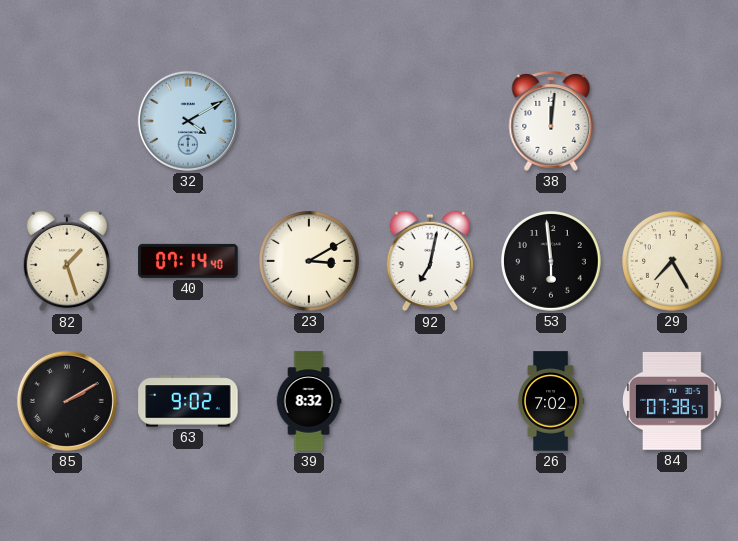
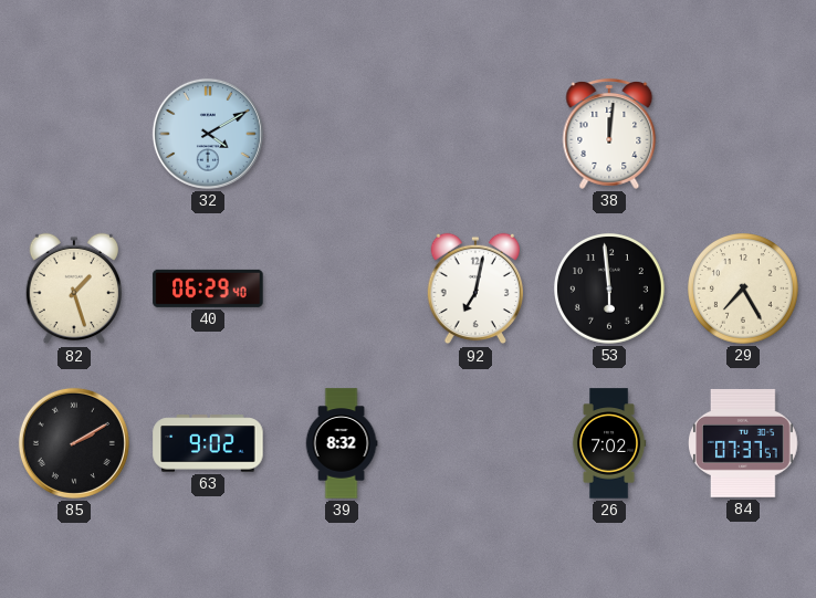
40: 07:14 -> 06:29
23: 3:10 -> none
84: 07:38 -> 07:37
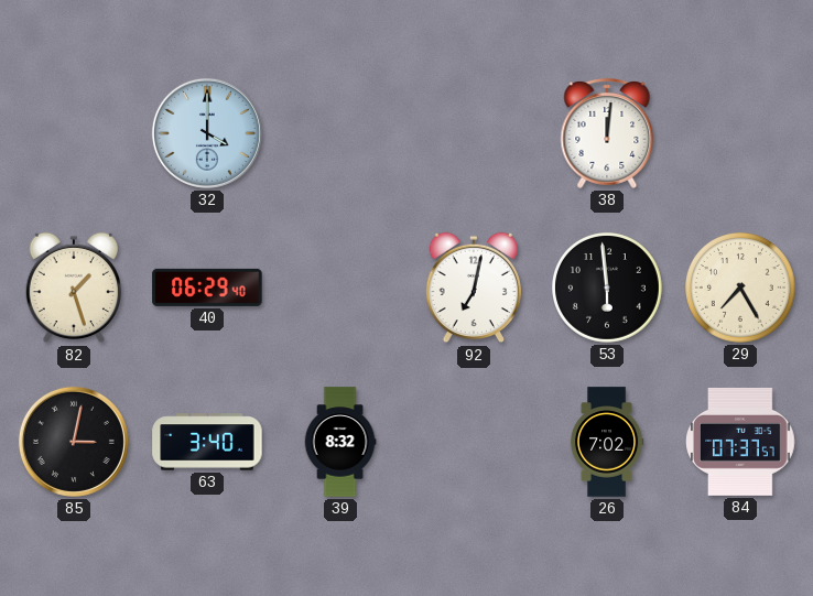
32: 4:10 -> 4:00
85: 2:10 -> 3:02
63: 9:02 -> 3:40
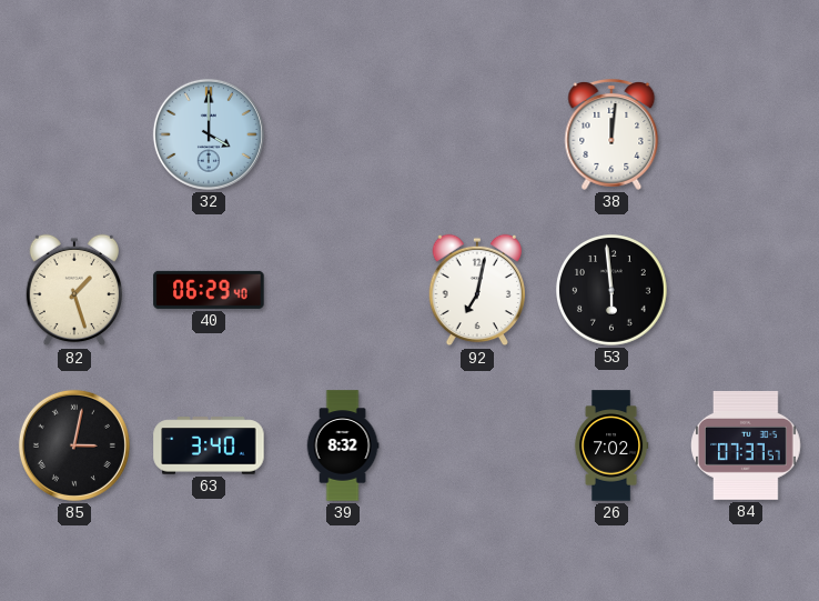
29: 7:25 -> none
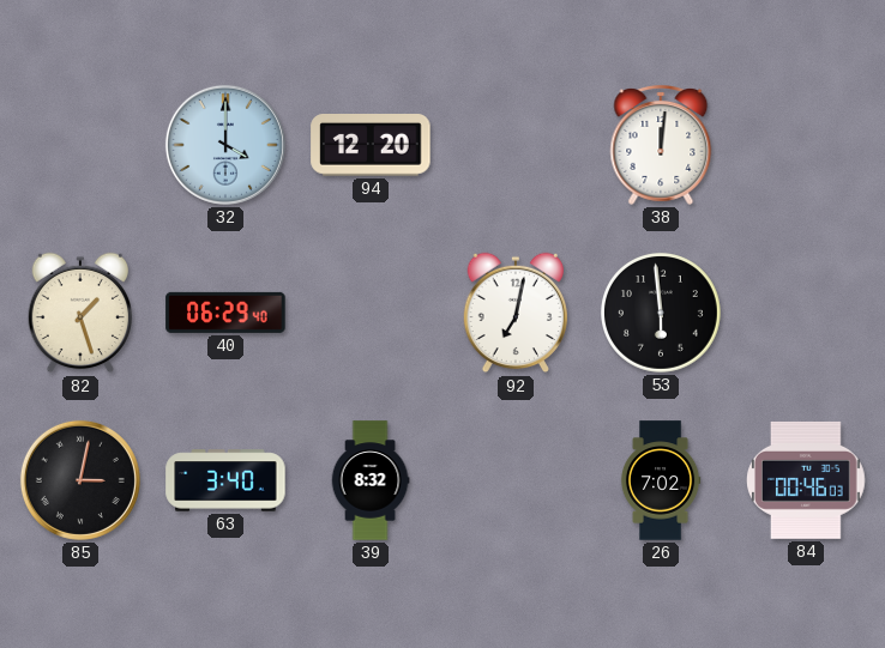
94: none -> 12:20
84: 07:37 -> 00:46
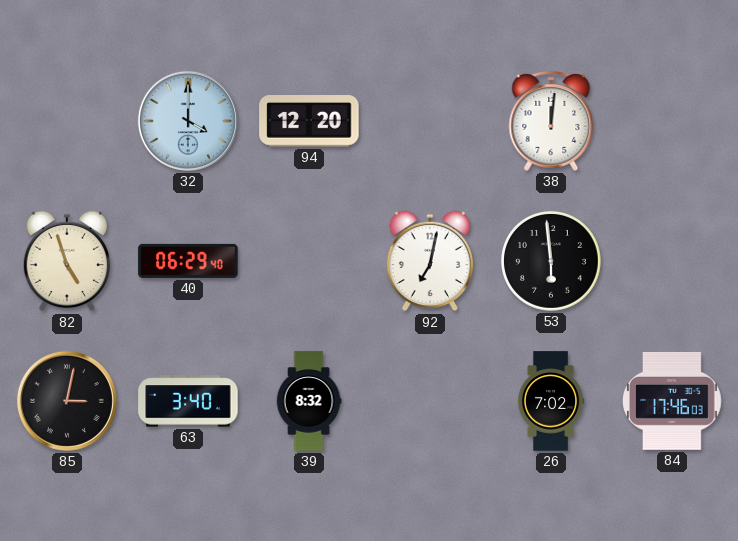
82: 1:27 -> 4:57
84: 00:46 -> 17:46
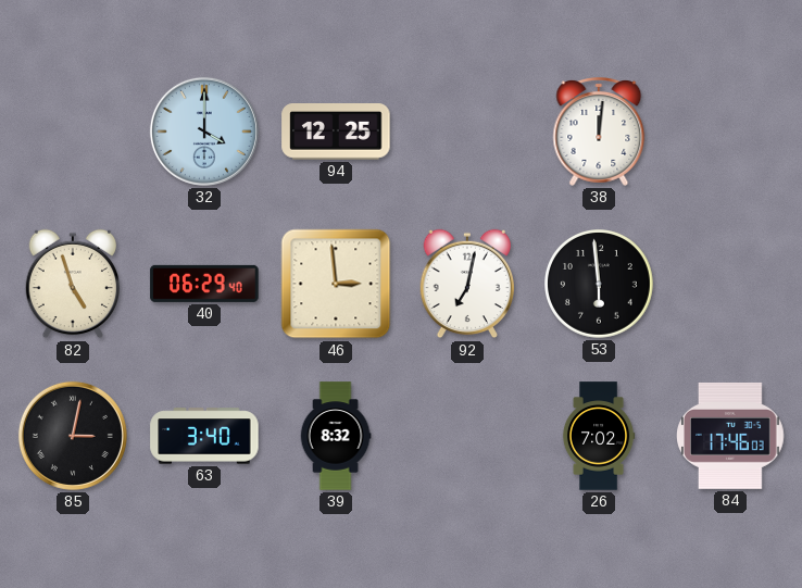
94: 12:20 -> 12:25
46: none -> 2:59
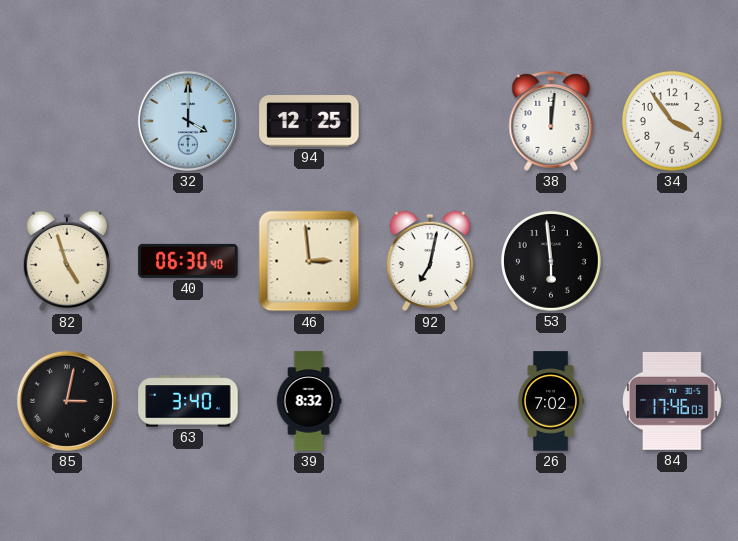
34: none -> 3:54
40: 06:29 -> 06:30
